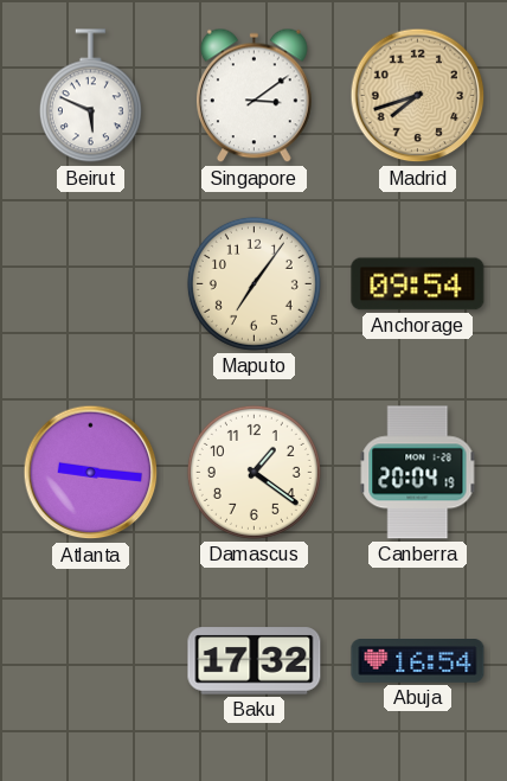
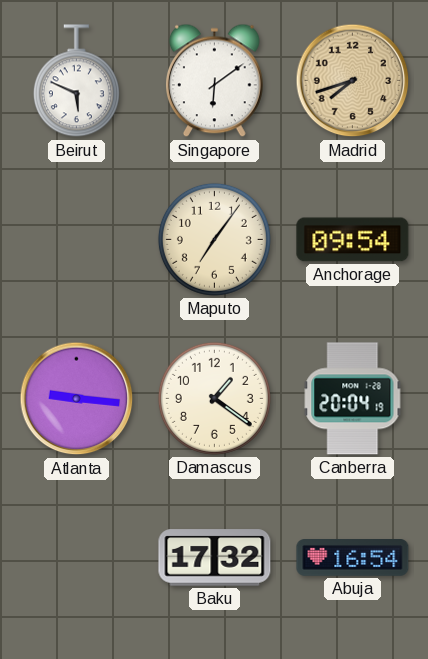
Singapore: 3:09 -> 6:09
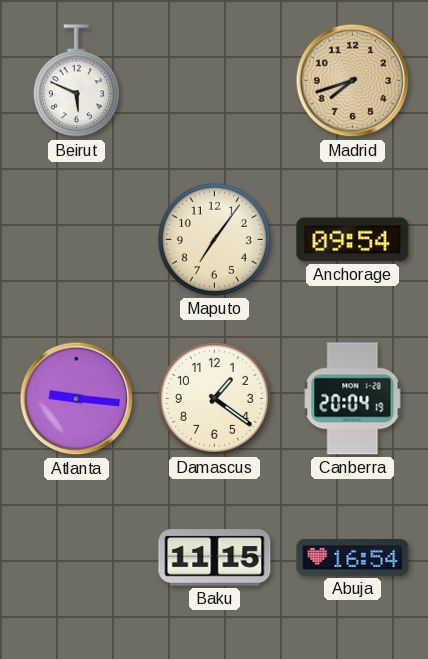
Singapore: 6:09 -> none
Baku: 17:32 -> 11:15
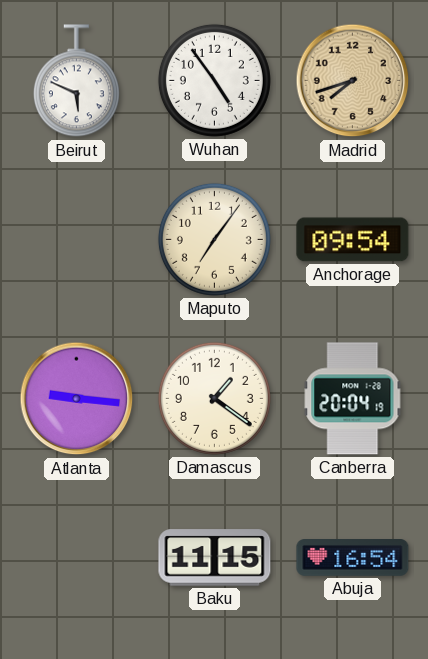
Wuhan: none -> 4:54
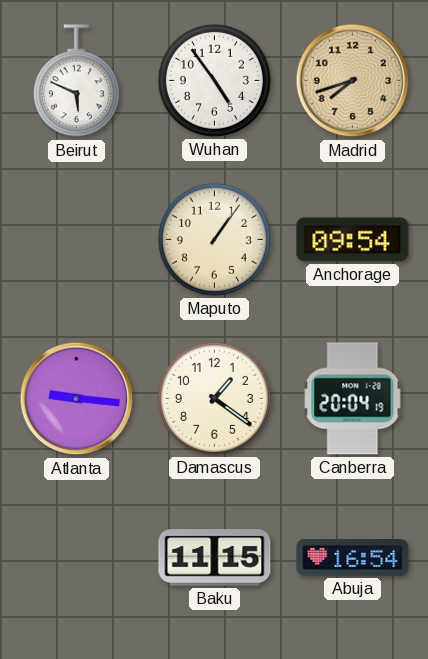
Maputo: 7:06 -> 1:06
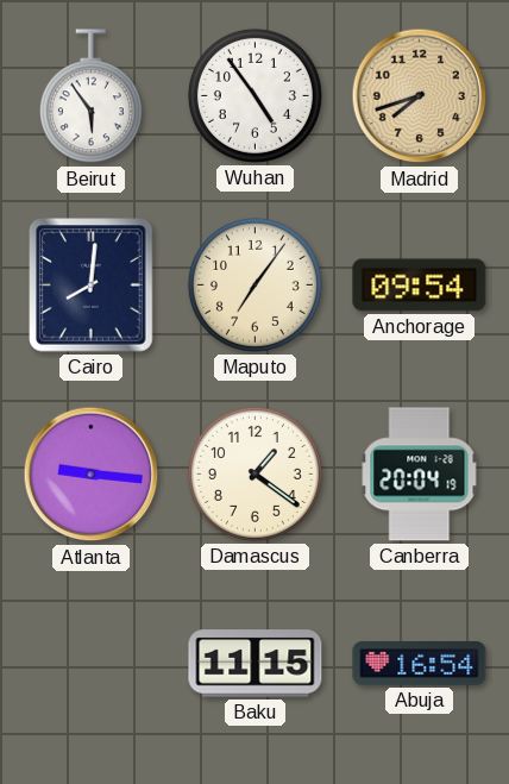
Beirut: 5:49 -> 5:54
Cairo: none -> 8:01
Maputo: 1:06 -> 7:06
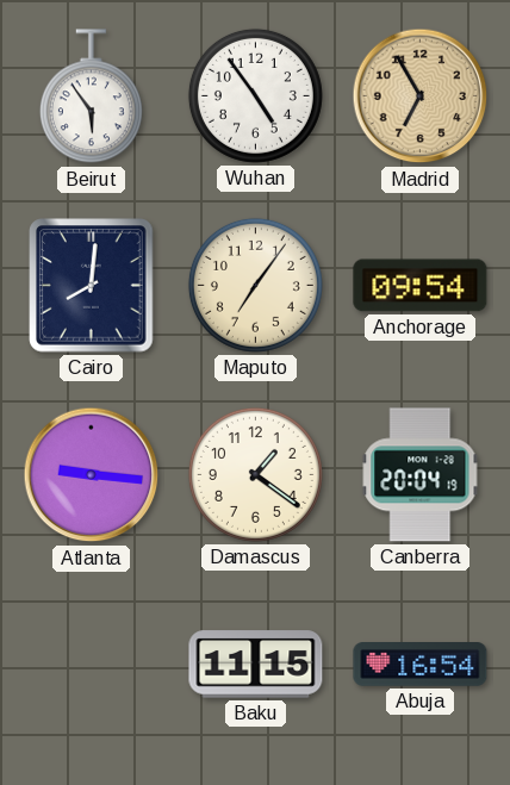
Madrid: 7:42 -> 6:55
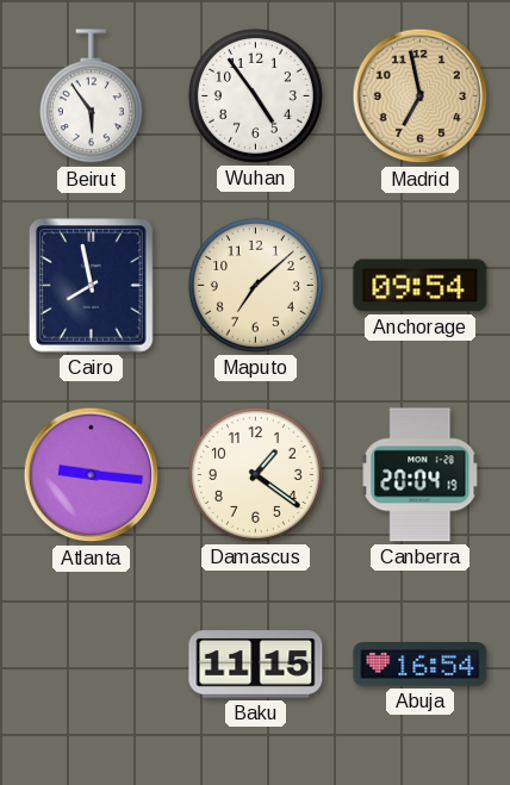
Madrid: 6:55 -> 6:58
Cairo: 8:01 -> 7:58
Maputo: 7:06 -> 7:08
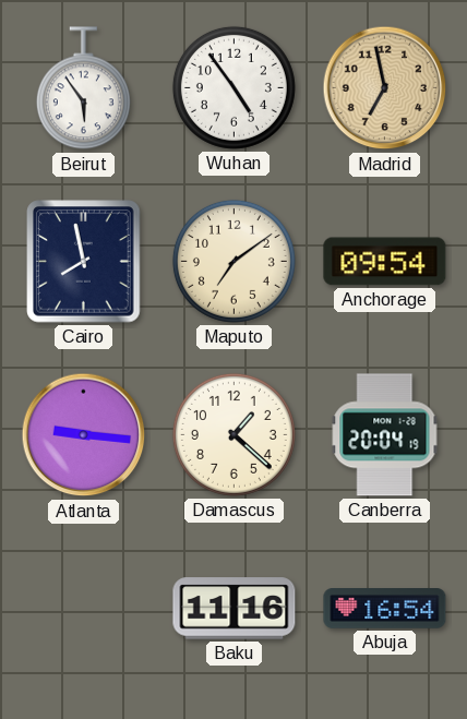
Maputo: 7:08 -> 7:09
Damascus: 1:21 -> 1:22
Baku: 11:15 -> 11:16
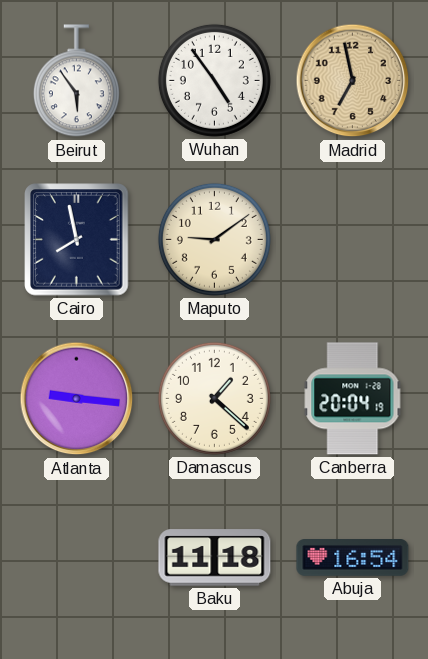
Maputo: 7:09 -> 9:09
Anchorage: 09:54 -> none
Baku: 11:16 -> 11:18
